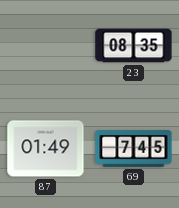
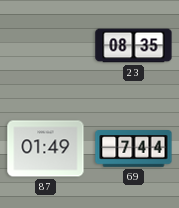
69: 7:45 -> 7:44
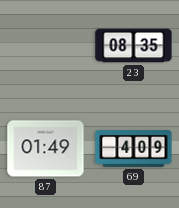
69: 7:44 -> 4:09
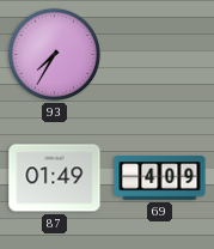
93: none -> 7:35
23: 08:35 -> none
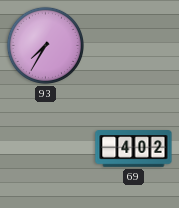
87: 01:49 -> none
69: 4:09 -> 4:02
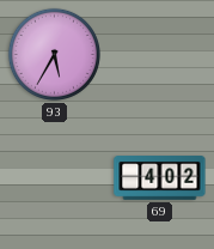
93: 7:35 -> 5:35
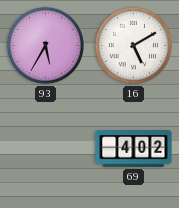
16: none -> 5:10
